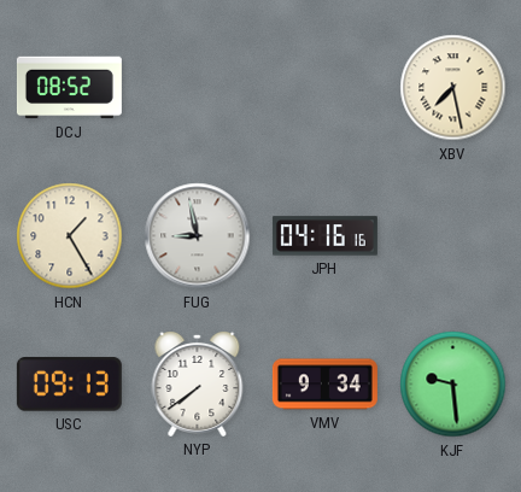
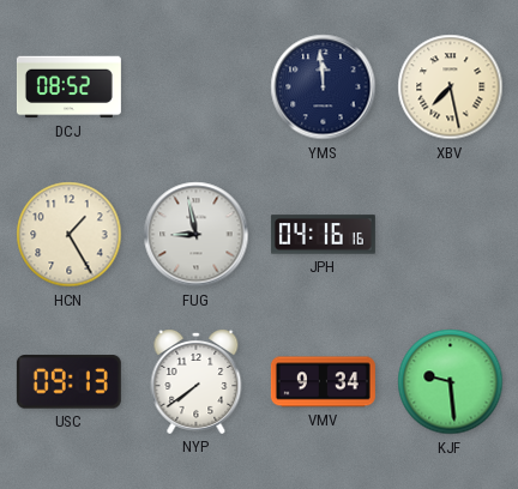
YMS: none -> 11:59
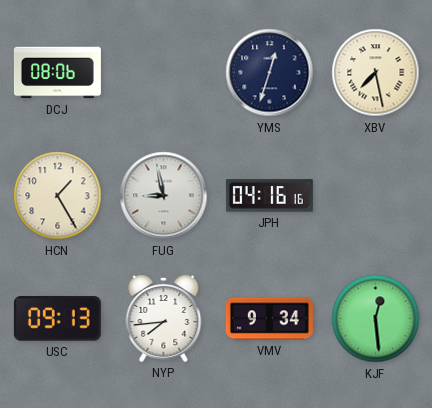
DCJ: 08:52 -> 08:06
YMS: 11:59 -> 12:33
NYP: 7:39 -> 7:44
KJF: 9:29 -> 12:29
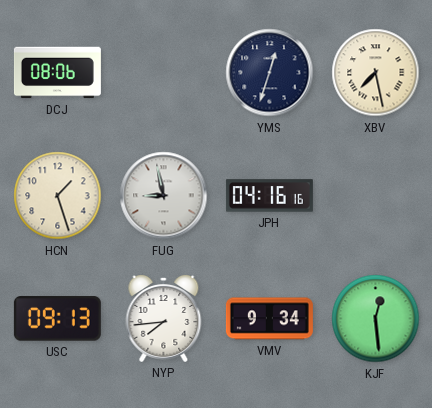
HCN: 1:25 -> 1:27
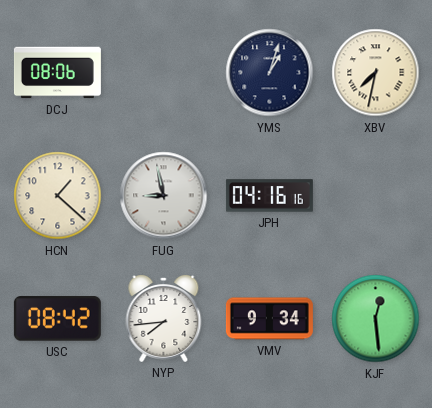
YMS: 12:33 -> 1:03
XBV: 7:28 -> 7:32
HCN: 1:27 -> 1:22
USC: 09:13 -> 08:42
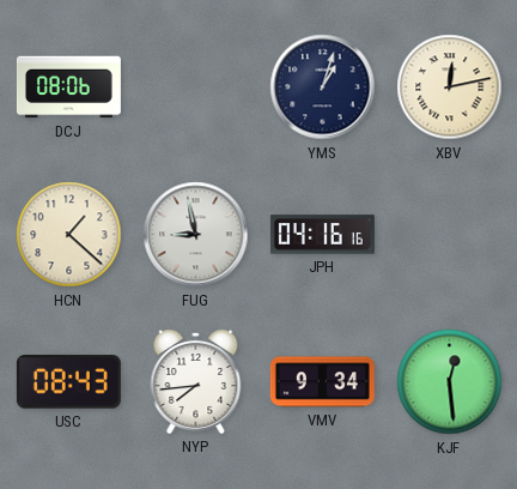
XBV: 7:32 -> 12:13
USC: 08:42 -> 08:43
